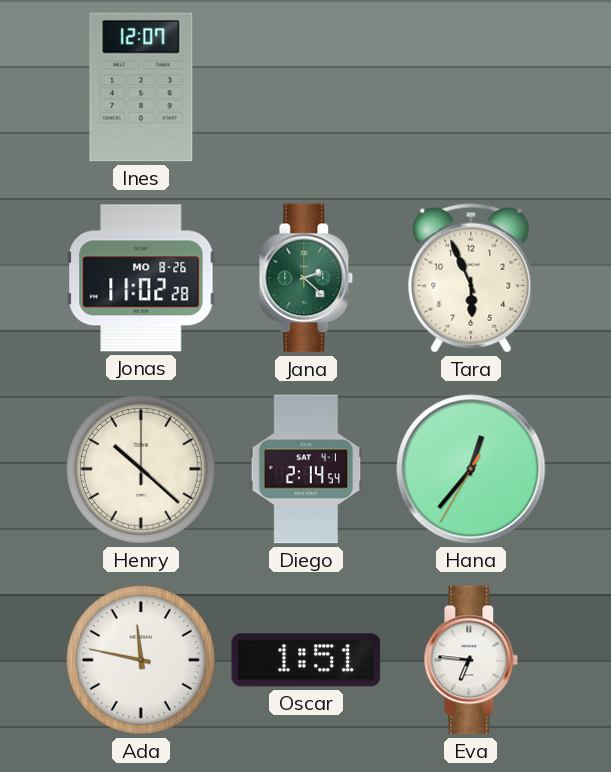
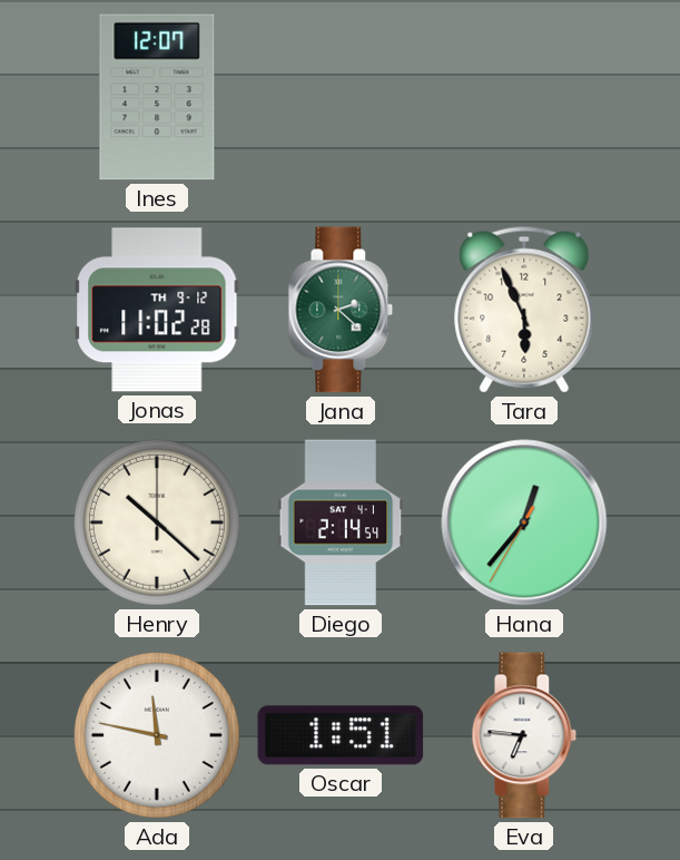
Jonas date: MO 8-26 -> TH 9-12
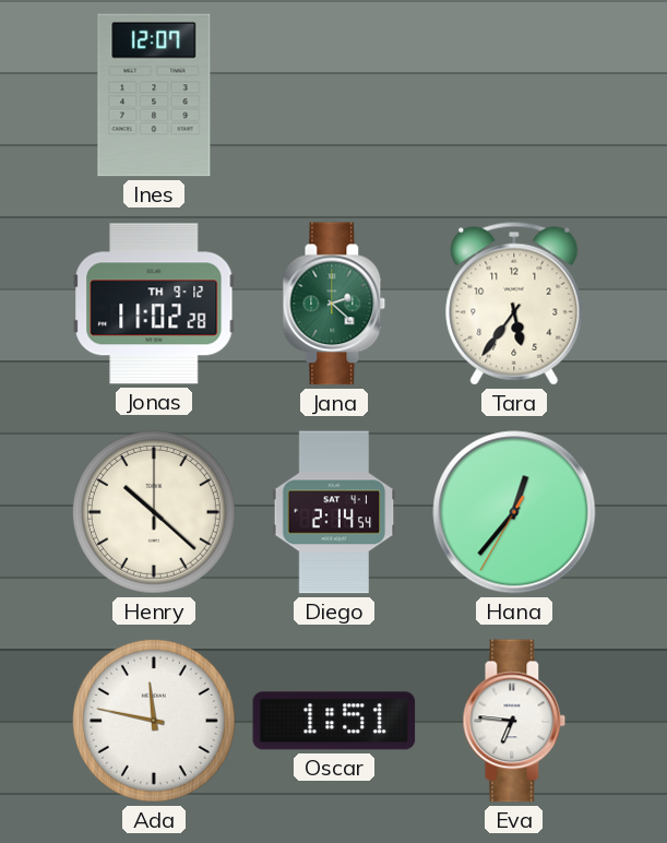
Tara: 5:56 -> 5:36
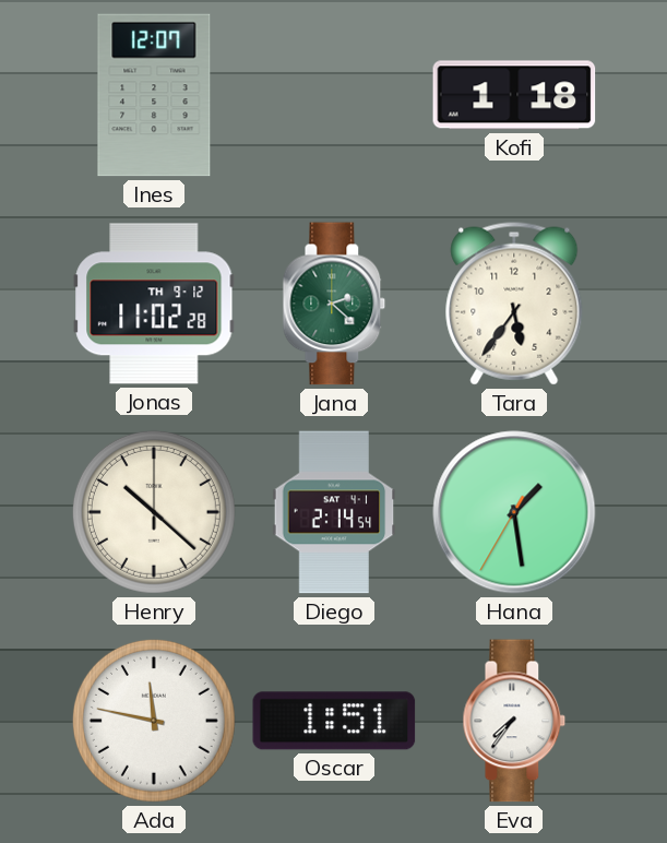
Kofi: none -> 1:18
Hana: 12:36 -> 1:28
Eva: 6:46 -> 7:36
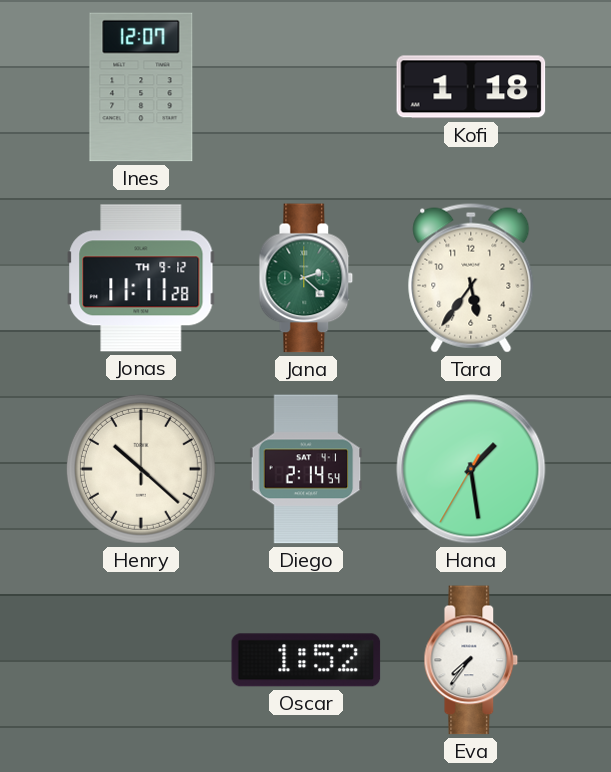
Jonas: 11:02 -> 11:11
Ada: 11:47 -> none
Oscar: 1:51 -> 1:52
